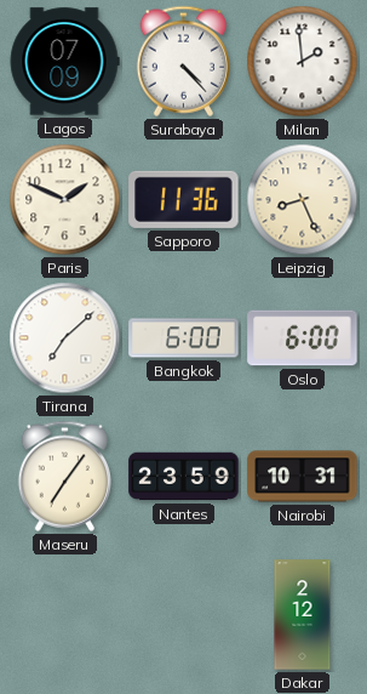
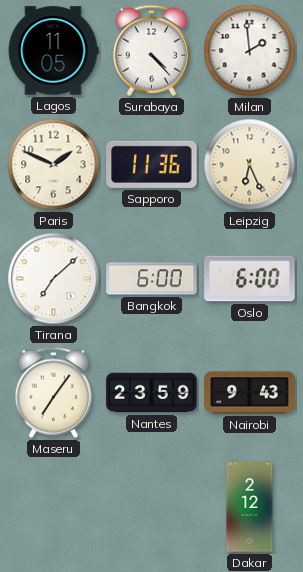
Lagos: 07:09 -> 11:05
Leipzig: 8:26 -> 6:26
Nairobi: 10:31 -> 9:43
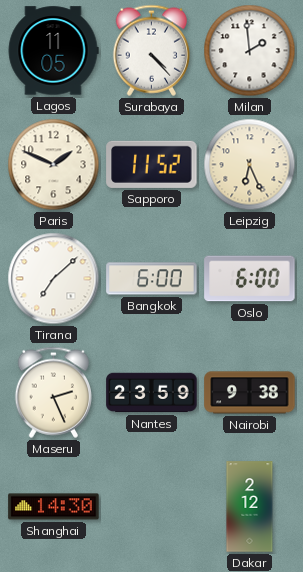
Sapporo: 11:36 -> 11:52
Maseru: 7:06 -> 2:26
Nairobi: 9:43 -> 9:38
Shanghai: none -> 14:30
